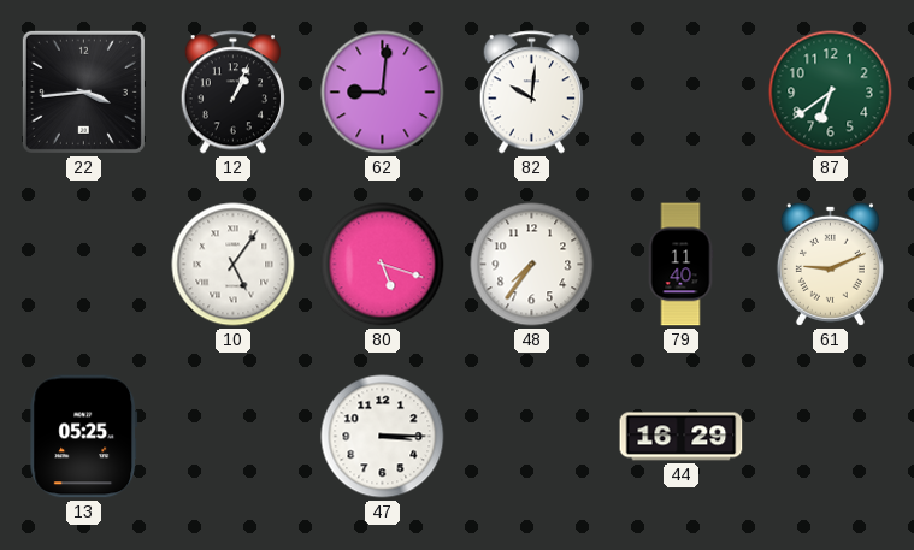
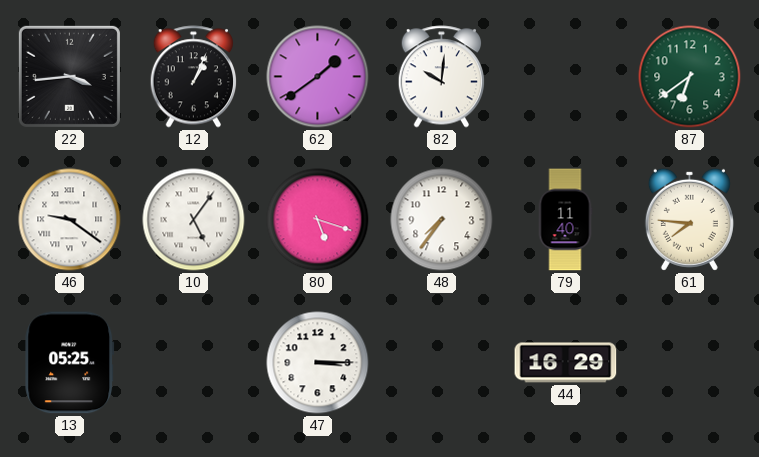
62: 9:01 -> 1:39
46: none -> 9:21
61: 9:11 -> 7:46
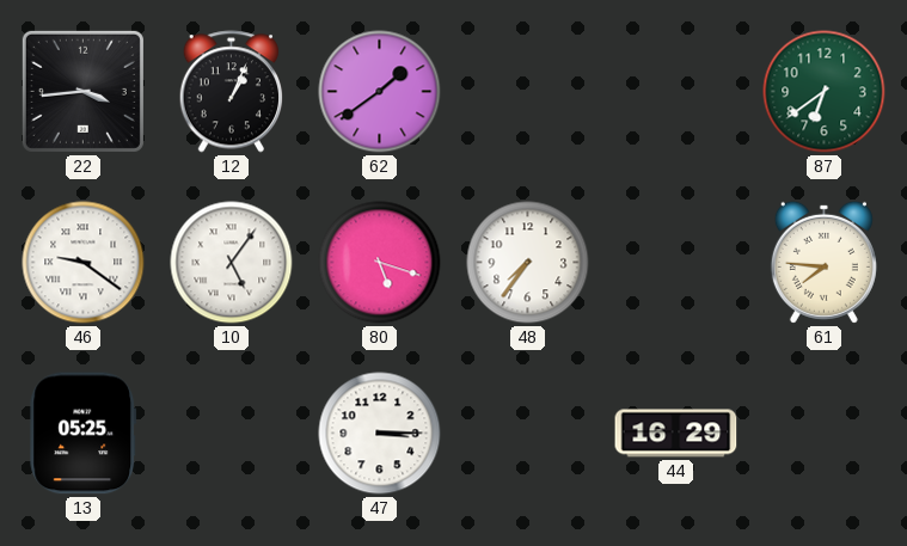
82: 10:01 -> none
79: 11:40 -> none
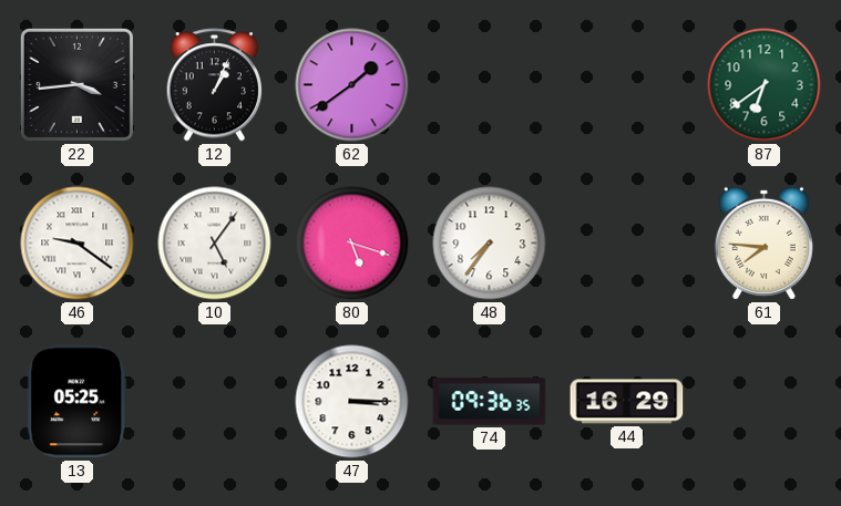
74: none -> 09:36
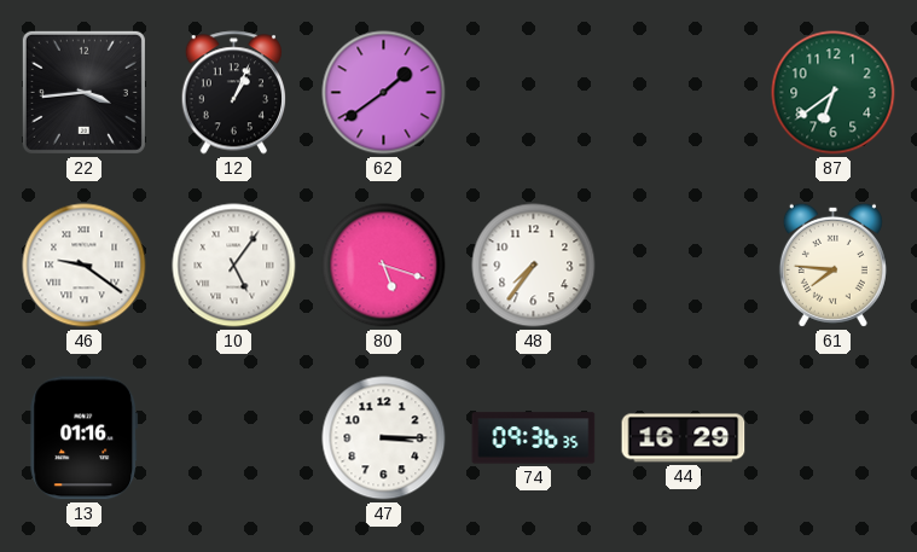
13: 05:25 -> 01:16
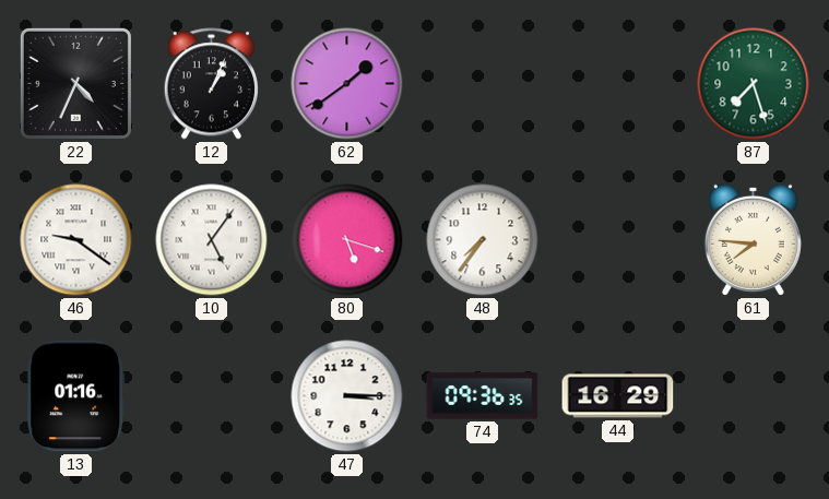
22: 3:44 -> 4:34
87: 6:39 -> 7:27
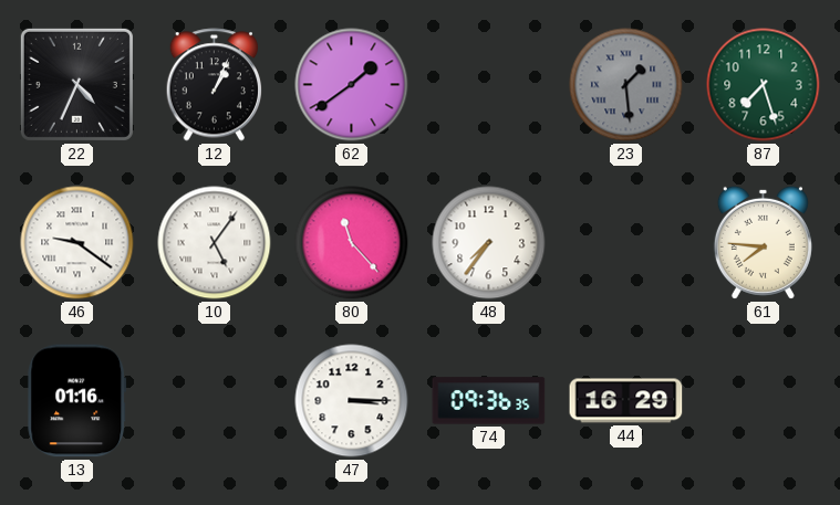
23: none -> 1:29
80: 5:18 -> 11:23
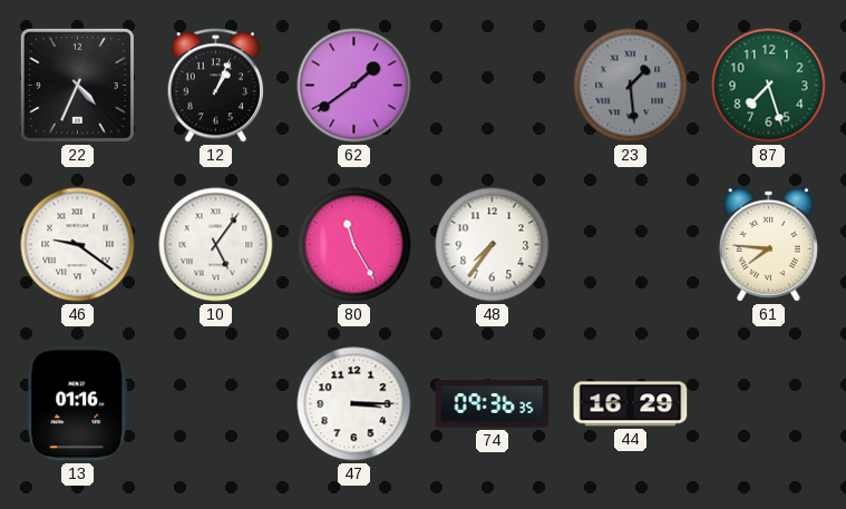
80: 11:23 -> 11:25
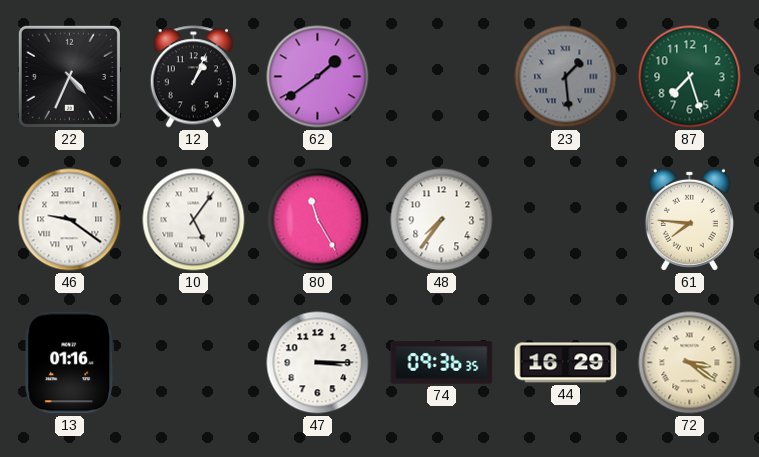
72: none -> 3:21
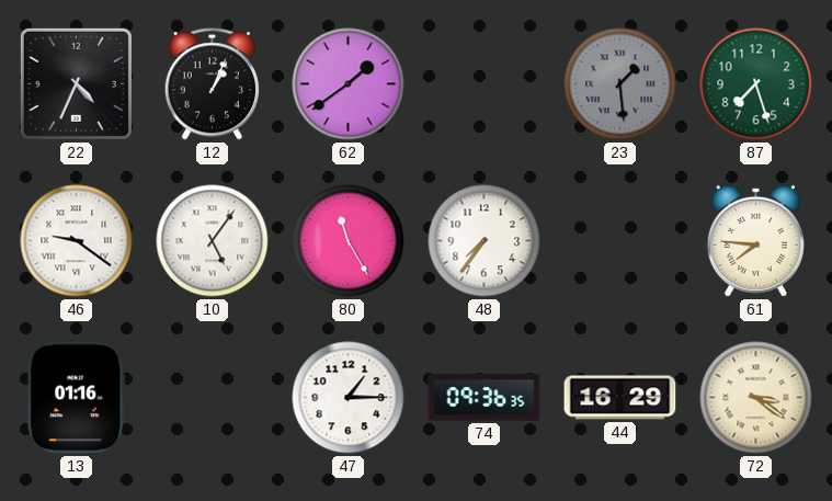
47: 3:15 -> 1:15
